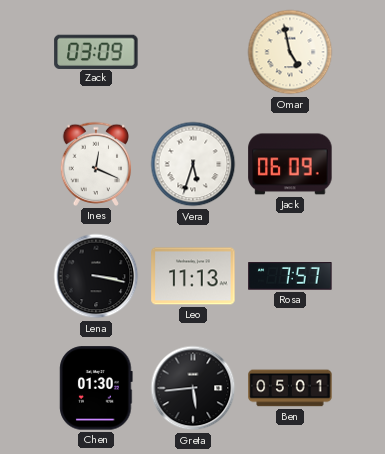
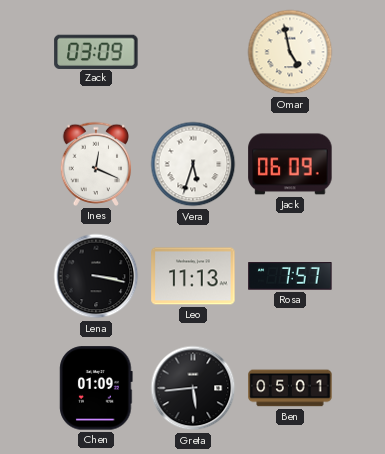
Chen: 01:30 -> 01:09
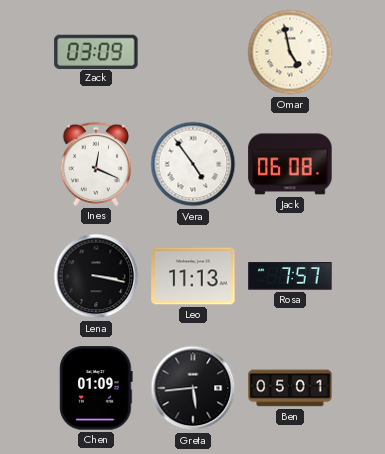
Vera: 5:33 -> 4:54
Jack: 06:09 -> 06:08
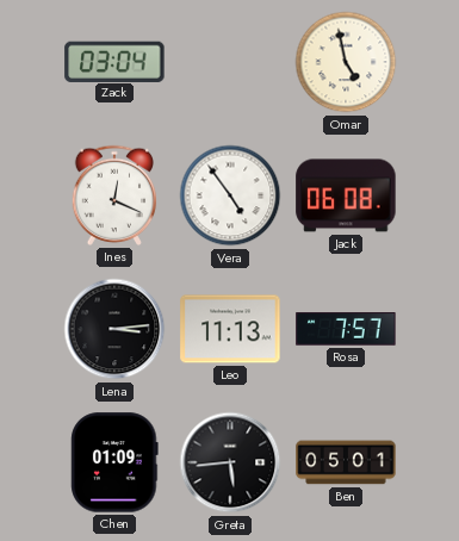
Zack: 03:09 -> 03:04
Lena: 3:17 -> 3:14
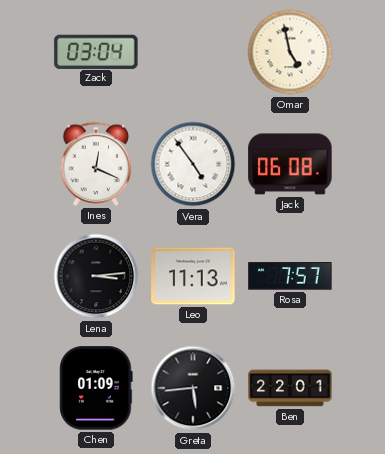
Ben: 05:01 -> 22:01
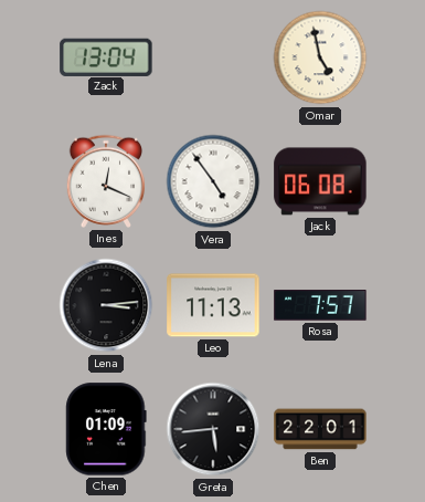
Zack: 03:04 -> 13:04
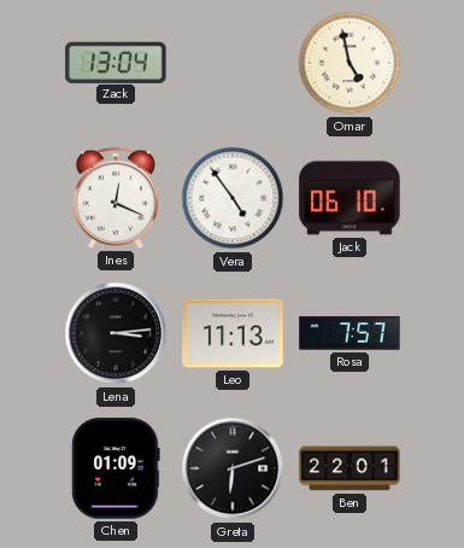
Jack: 06:08 -> 06:10
Greta: 5:44 -> 6:12
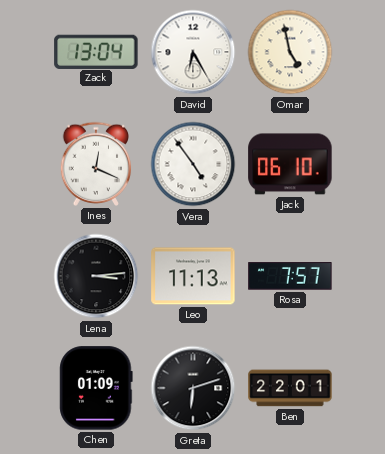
David: none -> 6:25
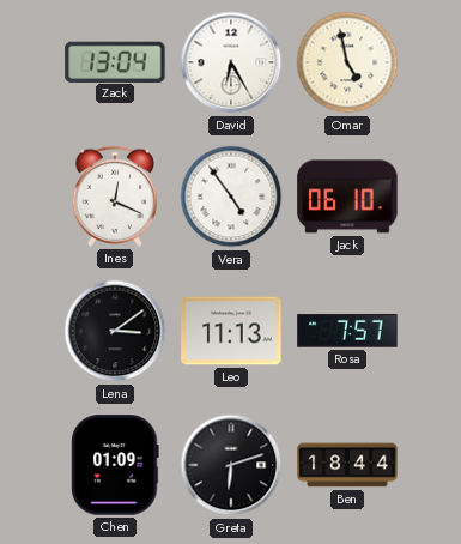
Lena: 3:14 -> 3:09
Ben: 22:01 -> 18:44
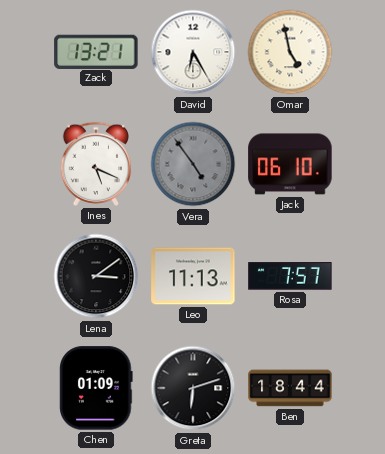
Zack: 13:04 -> 13:21
Ines: 12:19 -> 5:19
Vera dial: white -> grey
